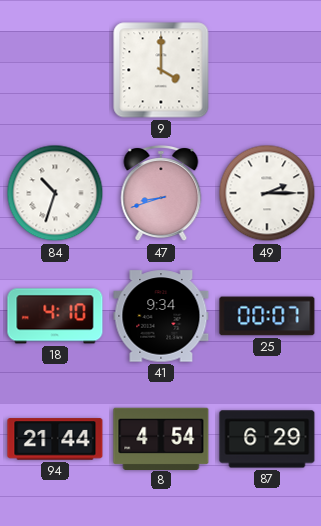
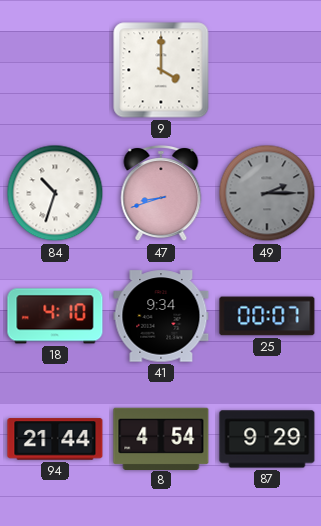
49 dial: white -> grey
87: 6:29 -> 9:29
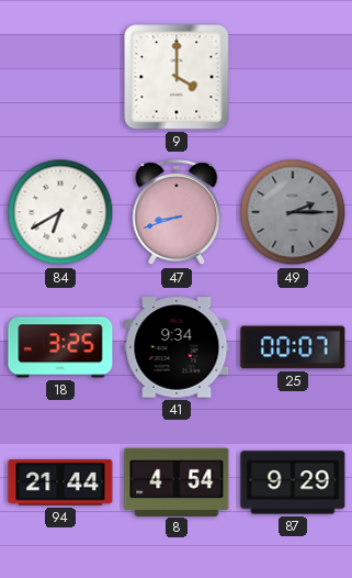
84: 10:33 -> 6:40
18: 4:10 -> 3:25
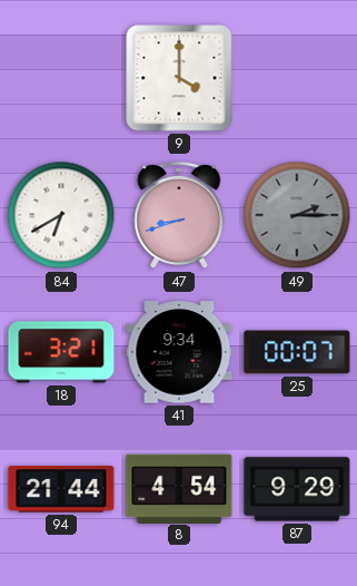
18: 3:25 -> 3:21
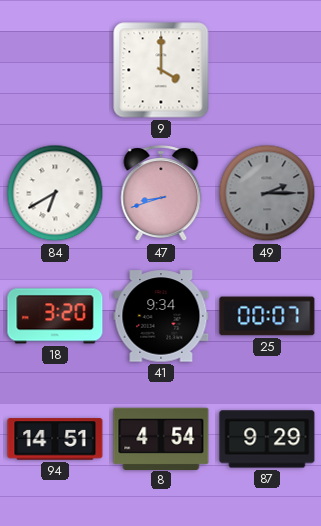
18: 3:21 -> 3:20
94: 21:44 -> 14:51
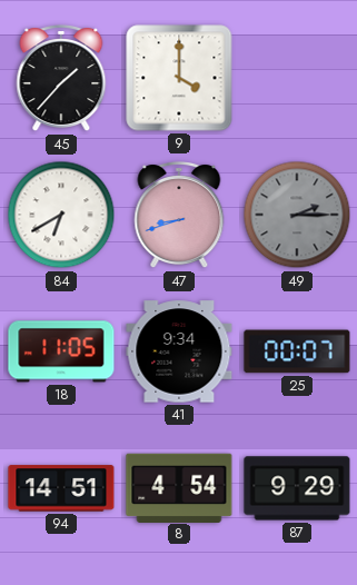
45: none -> 1:37
18: 3:20 -> 11:05
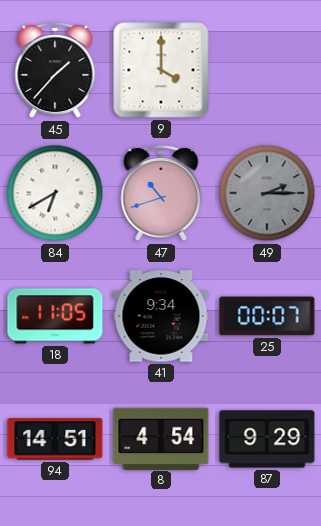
47: 8:42 -> 10:42
